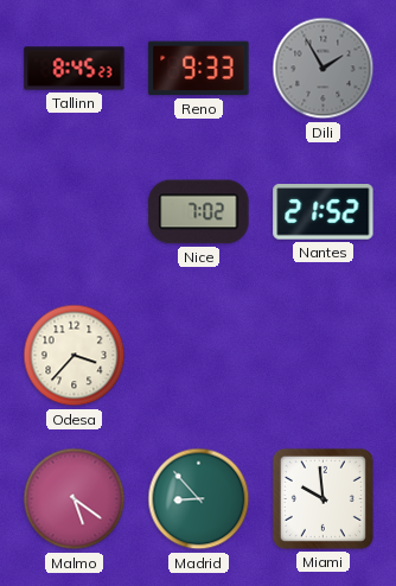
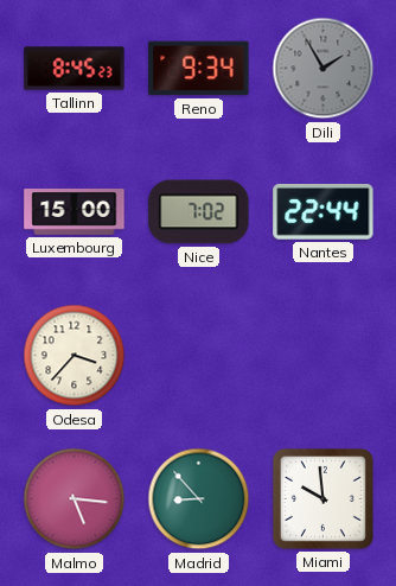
Reno: 9:33 -> 9:34
Luxembourg: none -> 15:00
Nantes: 21:52 -> 22:44
Malmo: 5:21 -> 5:16
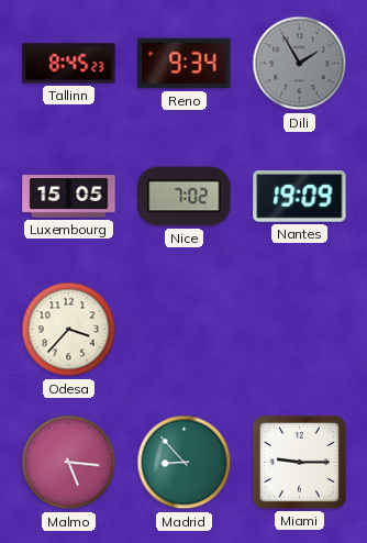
Luxembourg: 15:00 -> 15:05
Nantes: 22:44 -> 19:09
Miami: 9:59 -> 9:15
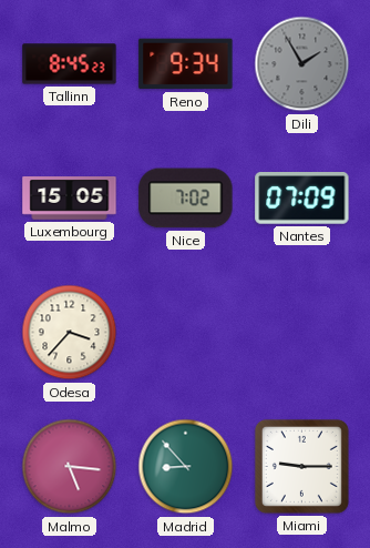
Nantes: 19:09 -> 07:09
